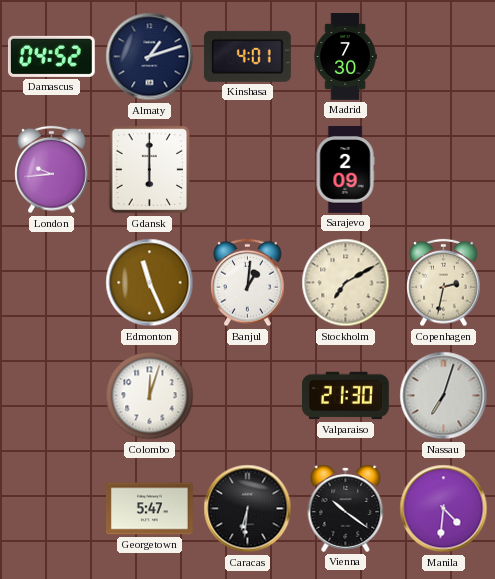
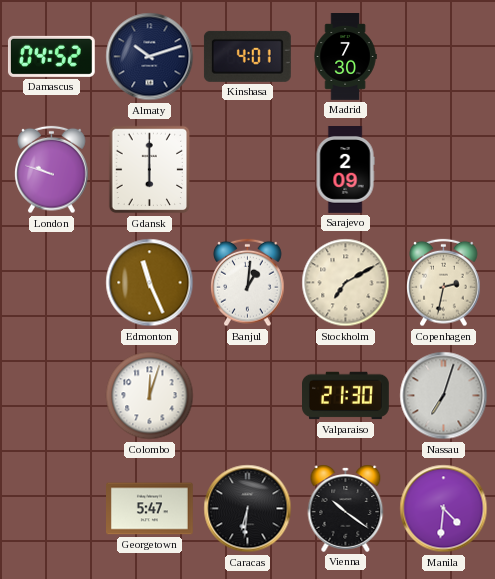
Almaty: 1:12 -> 10:12
London: 9:44 -> 9:48
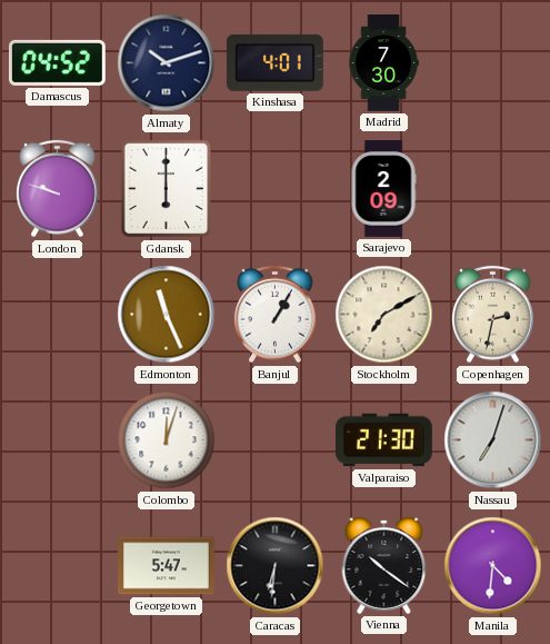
Banjul: 1:01 -> 1:05
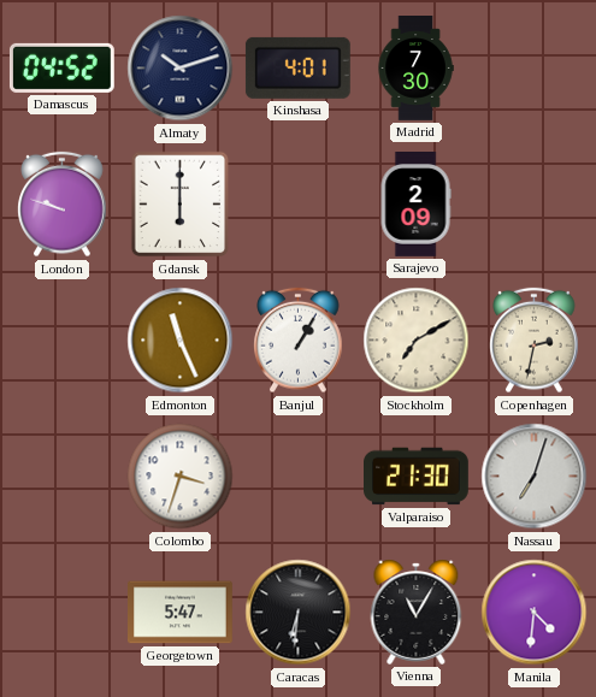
Colombo: 12:03 -> 3:33
Vienna: 10:21 -> 11:05
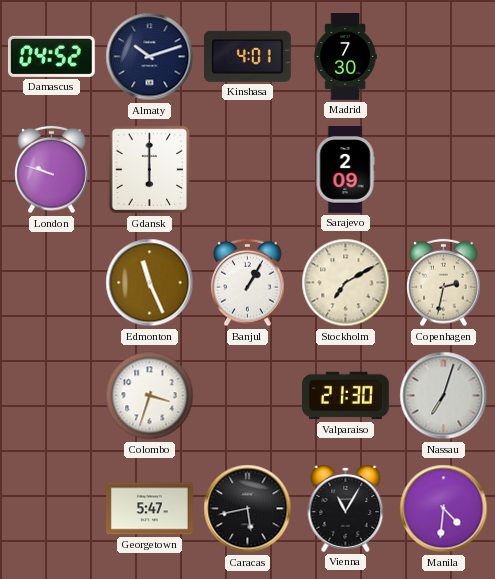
Caracas: 6:31 -> 5:43
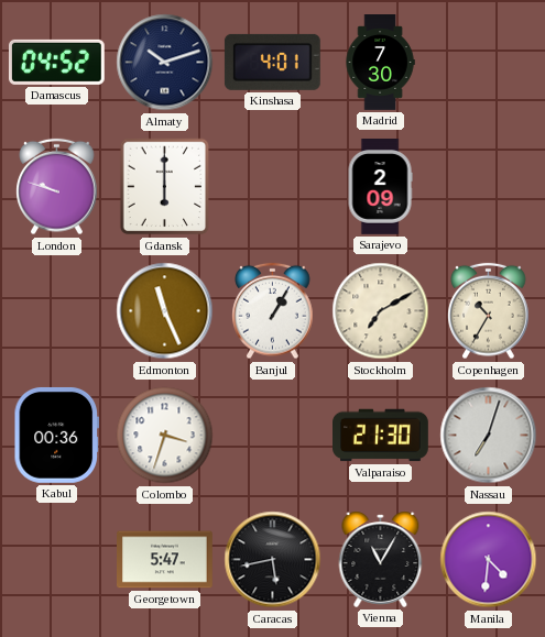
Copenhagen: 2:32 -> 10:35
Kabul: none -> 00:36
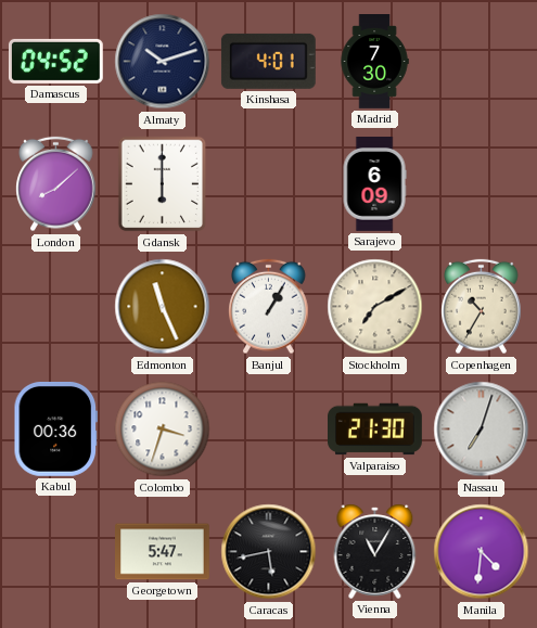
London: 9:48 -> 8:08
Sarajevo: 2:09 -> 6:09
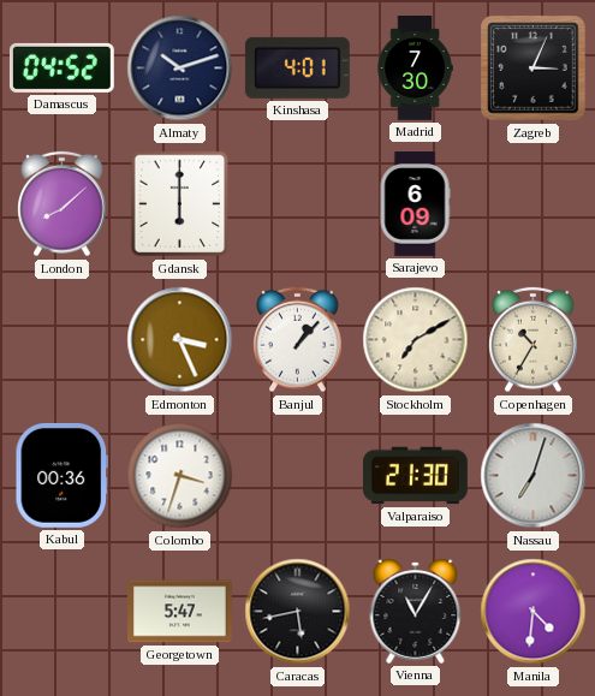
Zagreb: none -> 3:04
Edmonton: 11:26 -> 3:26
Banjul: 1:05 -> 1:07
